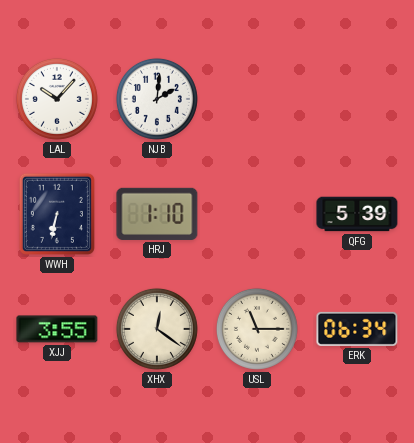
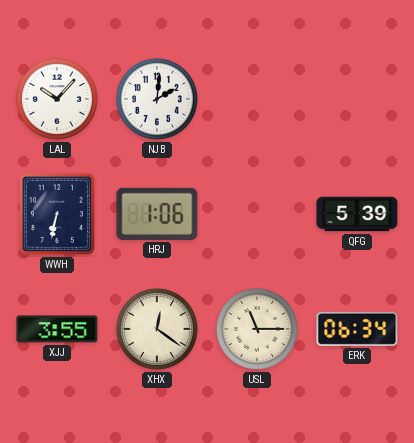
HRJ: 1:10 -> 1:06
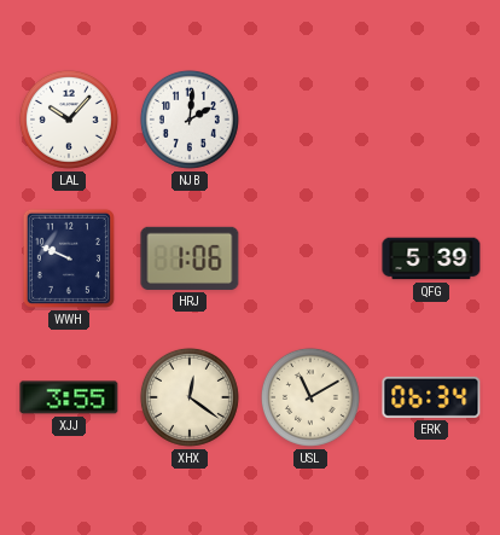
WWH: 6:32 -> 9:49
USL: 11:15 -> 11:10
